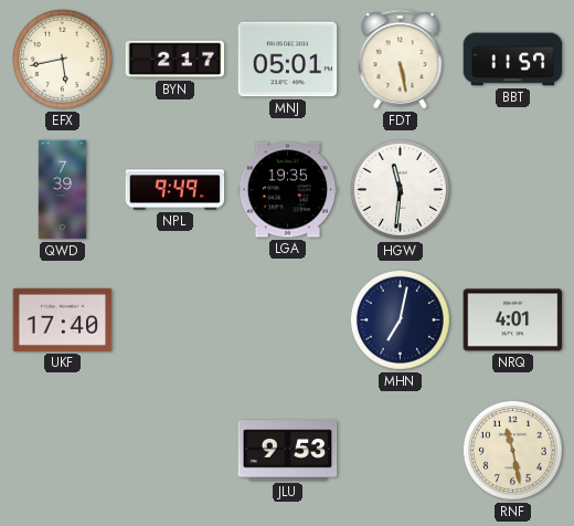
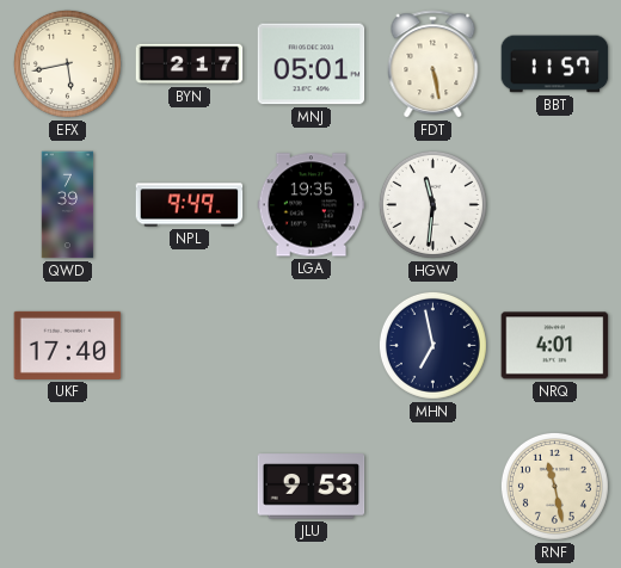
MHN: 7:02 -> 6:58
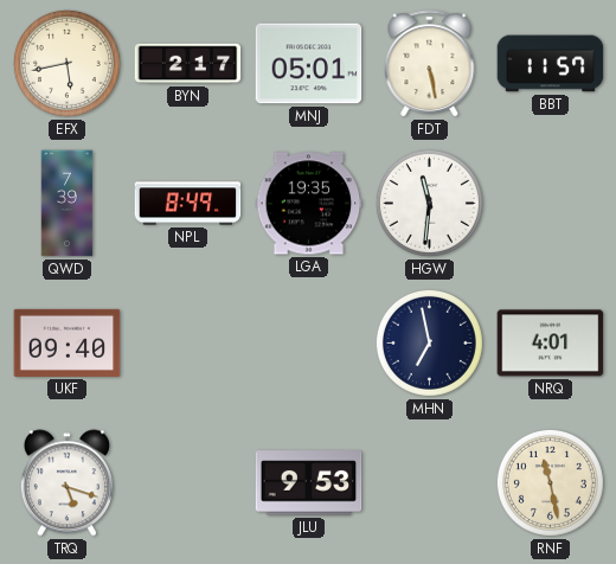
NPL: 9:49 -> 8:49
UKF: 17:40 -> 09:40
TRQ: none -> 5:18
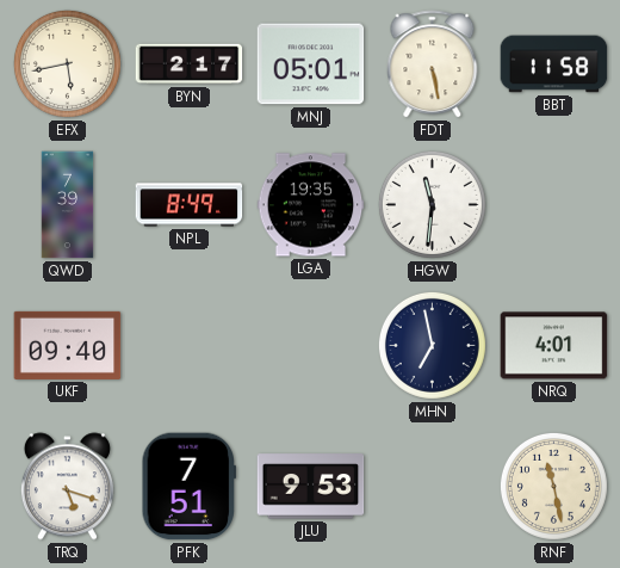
BBT: 11:57 -> 11:58
PFK: none -> 7:51
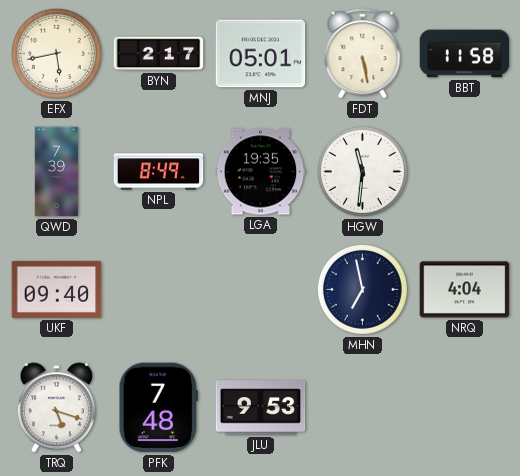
NRQ: 4:01 -> 4:04
PFK: 7:51 -> 7:48
RNF: 11:28 -> none
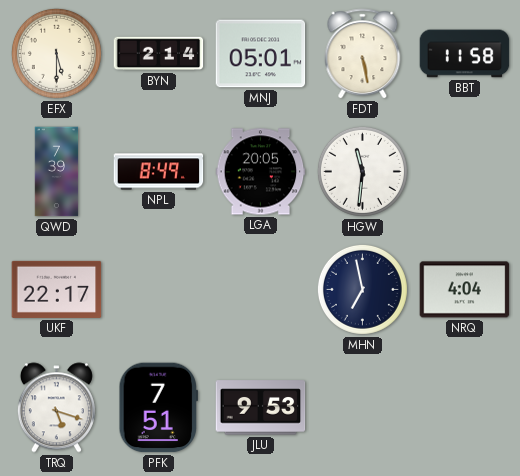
EFX: 5:43 -> 5:30
BYN: 2:17 -> 2:14
LGA: 19:35 -> 20:05
UKF: 09:40 -> 22:17
PFK: 7:48 -> 7:51
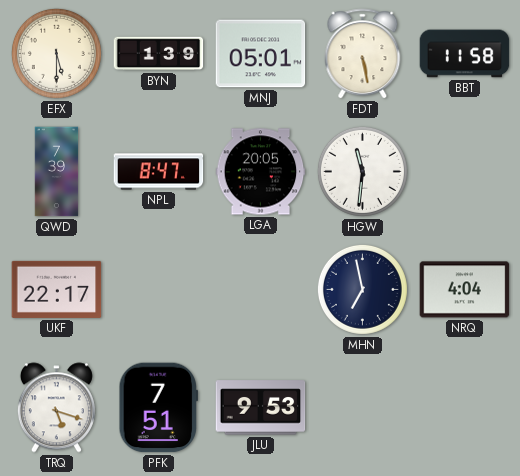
BYN: 2:14 -> 1:39
NPL: 8:49 -> 8:47
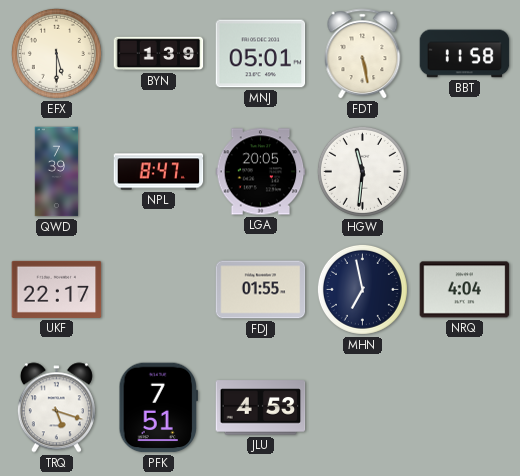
FDJ: none -> 01:55
JLU: 9:53 -> 4:53
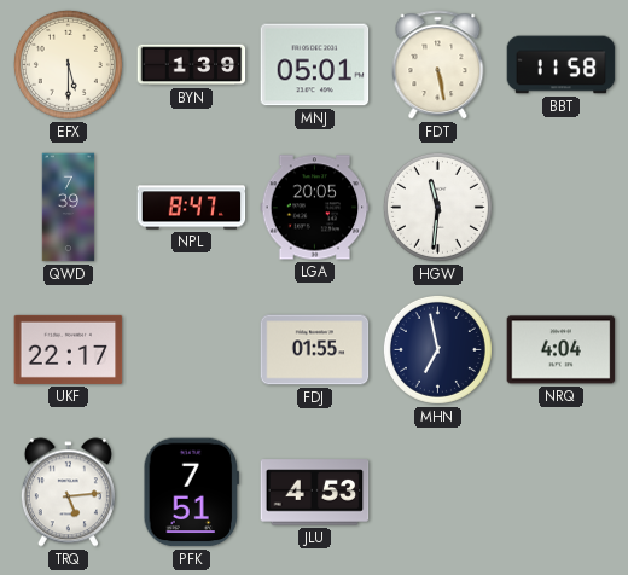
TRQ: 5:18 -> 5:14
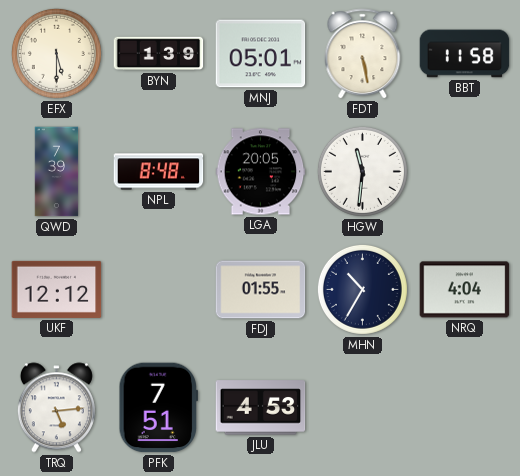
NPL: 8:47 -> 8:48
UKF: 22:17 -> 12:12
MHN: 6:58 -> 10:35
